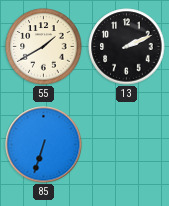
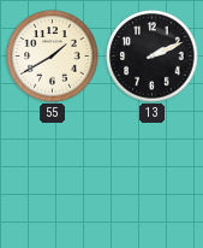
85: 6:33 -> none
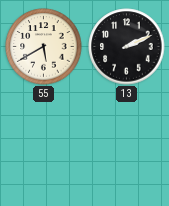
55: 1:40 -> 5:40
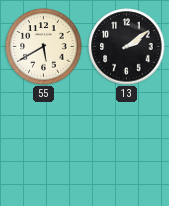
13: 2:11 -> 2:09
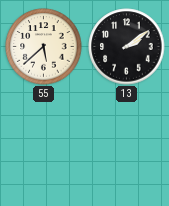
55: 5:40 -> 5:38
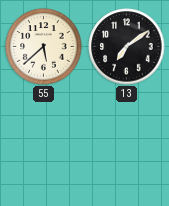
13: 2:09 -> 7:09
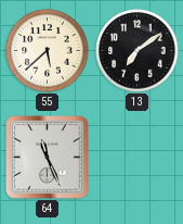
64: none -> 11:26
